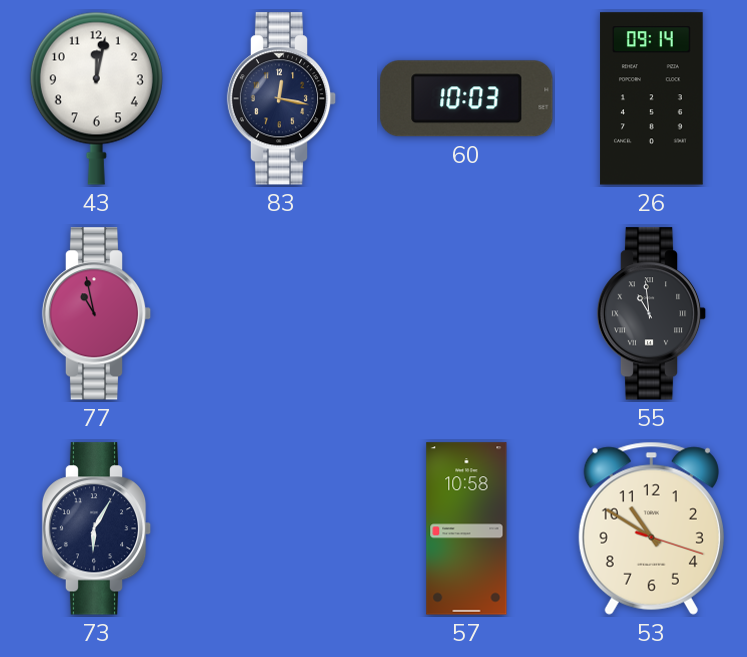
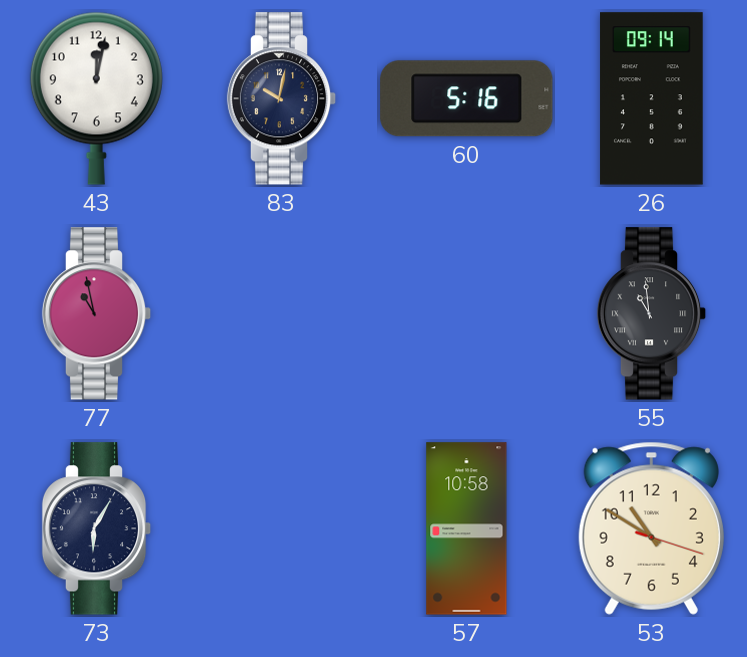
83: 12:17 -> 10:02
60: 10:03 -> 5:16
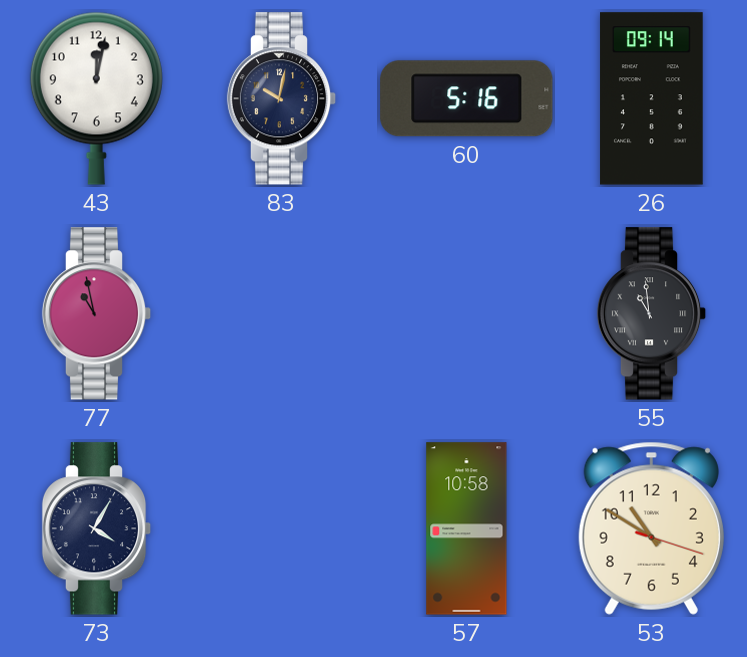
73: 6:05 -> 4:05
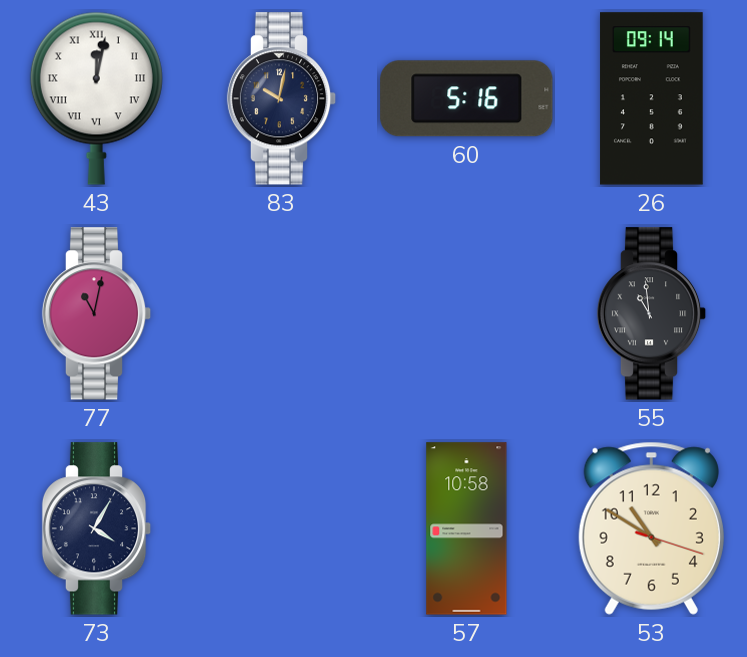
43 numerals: Arabic -> Roman
77: 10:58 -> 11:02
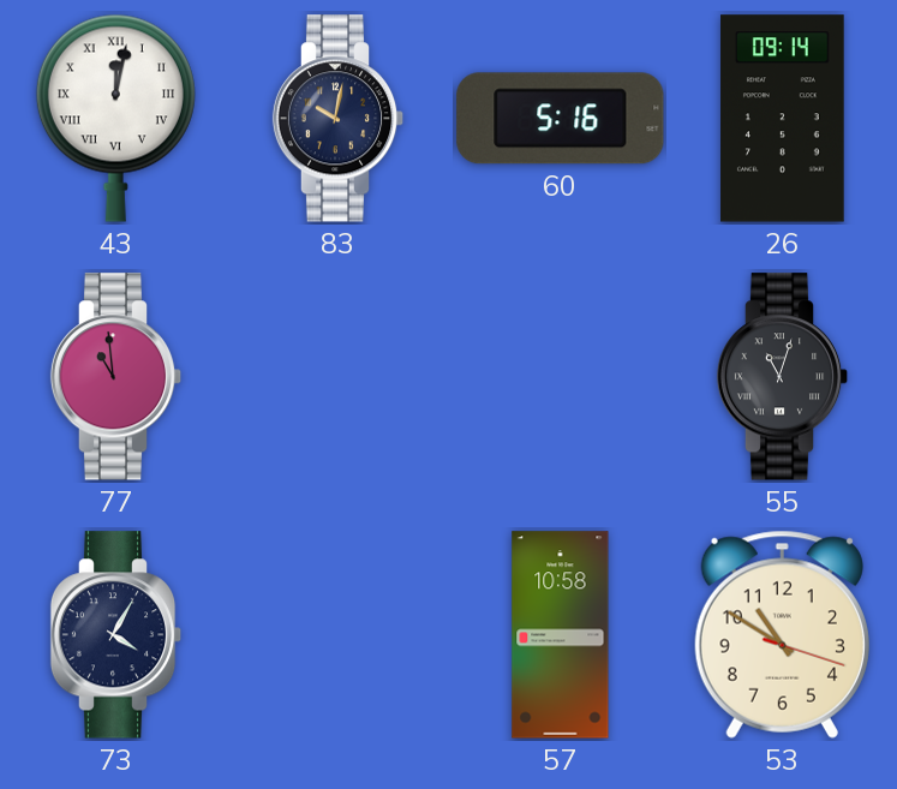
77: 11:02 -> 10:59
55: 10:59 -> 11:03
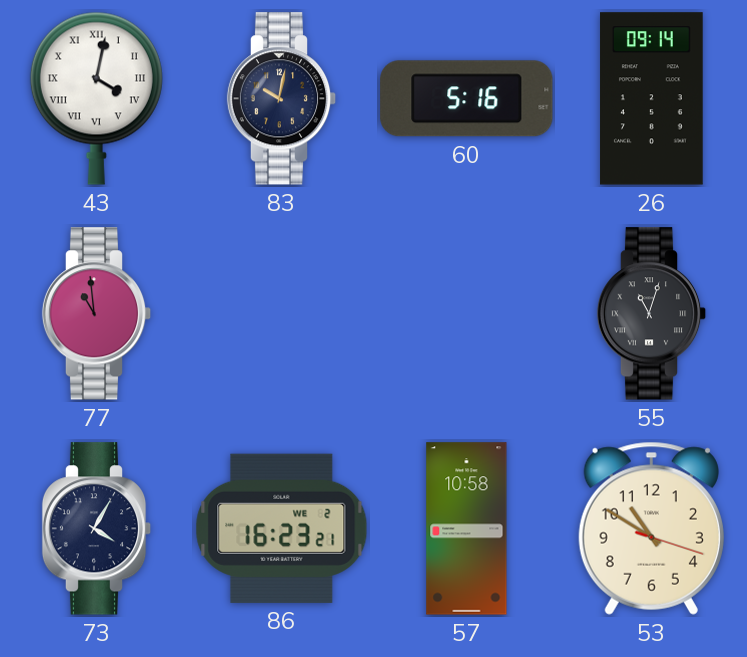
43: 12:02 -> 4:02
86: none -> 16:23
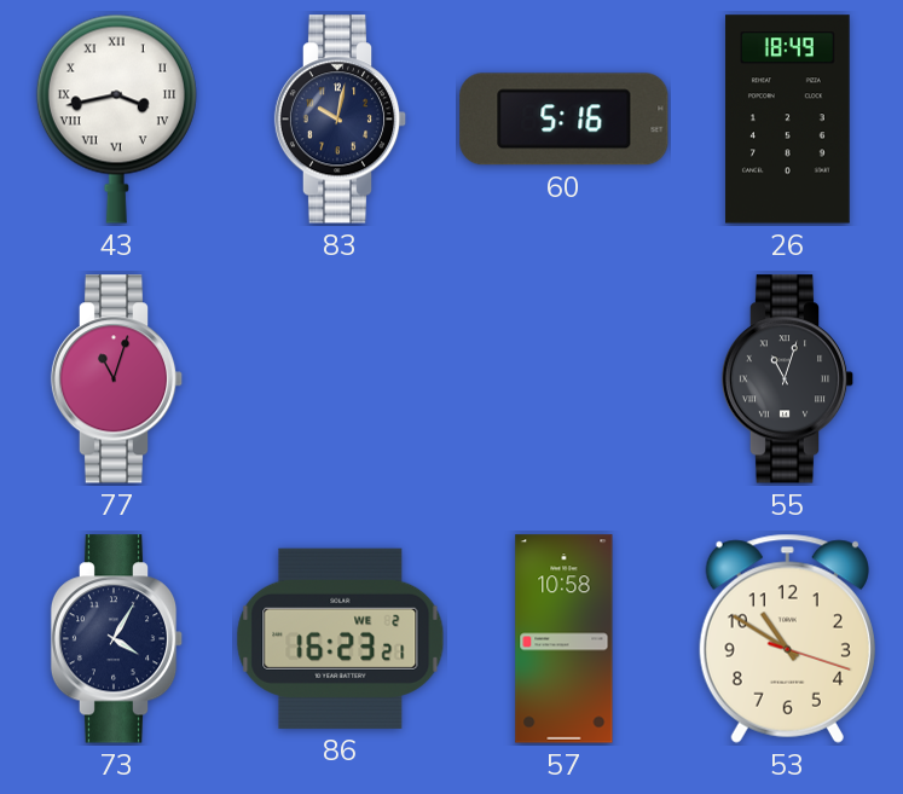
43: 4:02 -> 3:43
26: 09:14 -> 18:49
77: 10:59 -> 11:03
